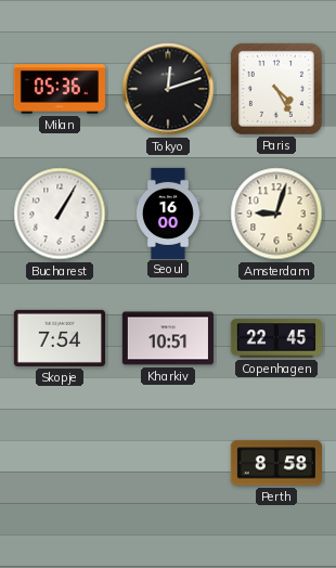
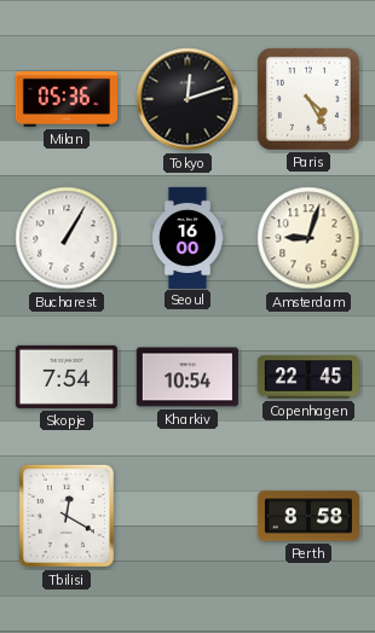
Kharkiv: 10:51 -> 10:54
Tbilisi: none -> 12:20
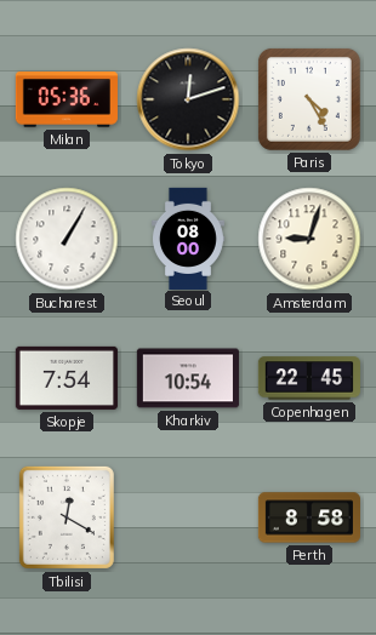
Seoul: 16:00 -> 08:00
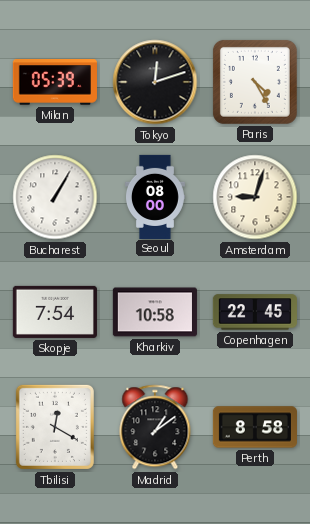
Milan: 05:36 -> 05:39
Kharkiv: 10:54 -> 10:58
Madrid: none -> 1:09
